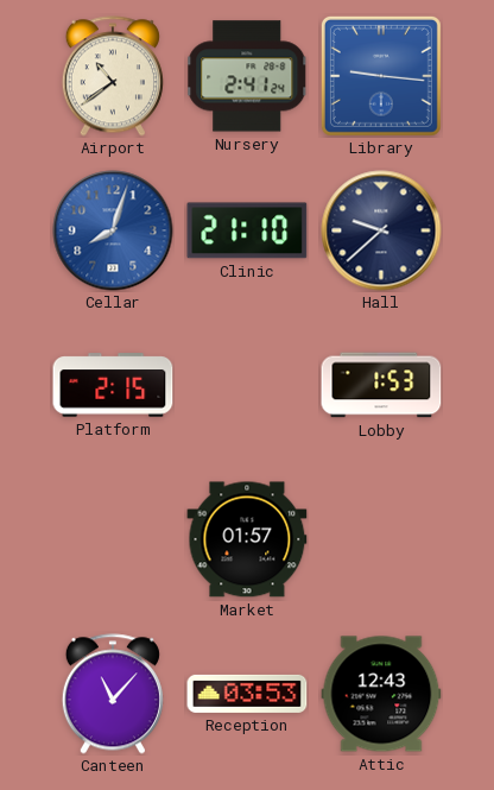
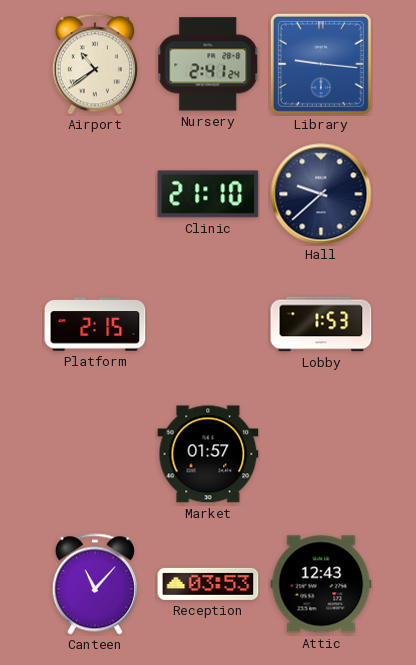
Cellar: 8:03 -> none
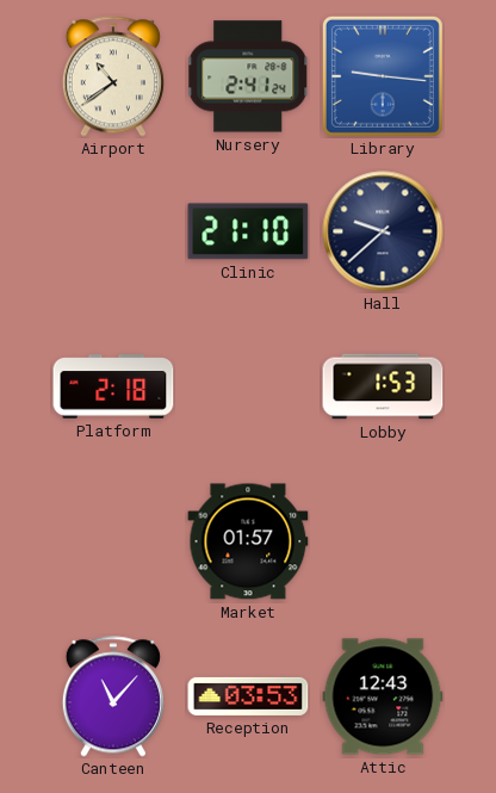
Platform: 2:15 -> 2:18
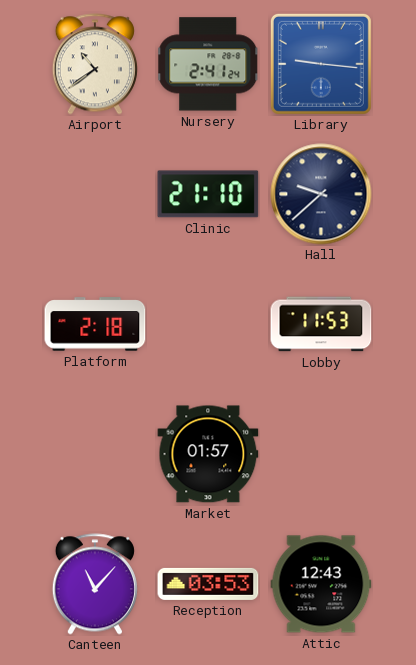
Lobby: 1:53 -> 11:53
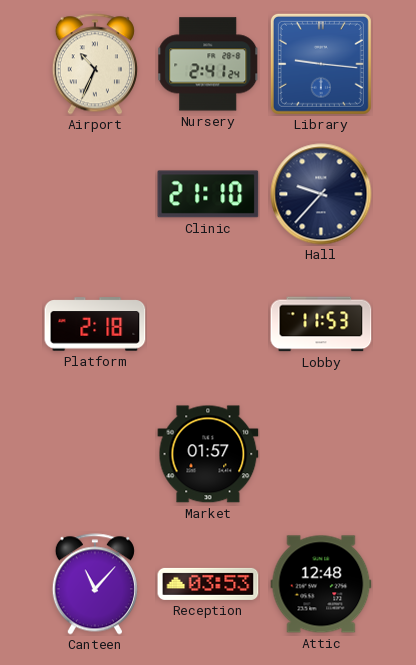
Airport: 10:39 -> 10:34
Hall: 9:38 -> 9:37
Attic: 12:43 -> 12:48
